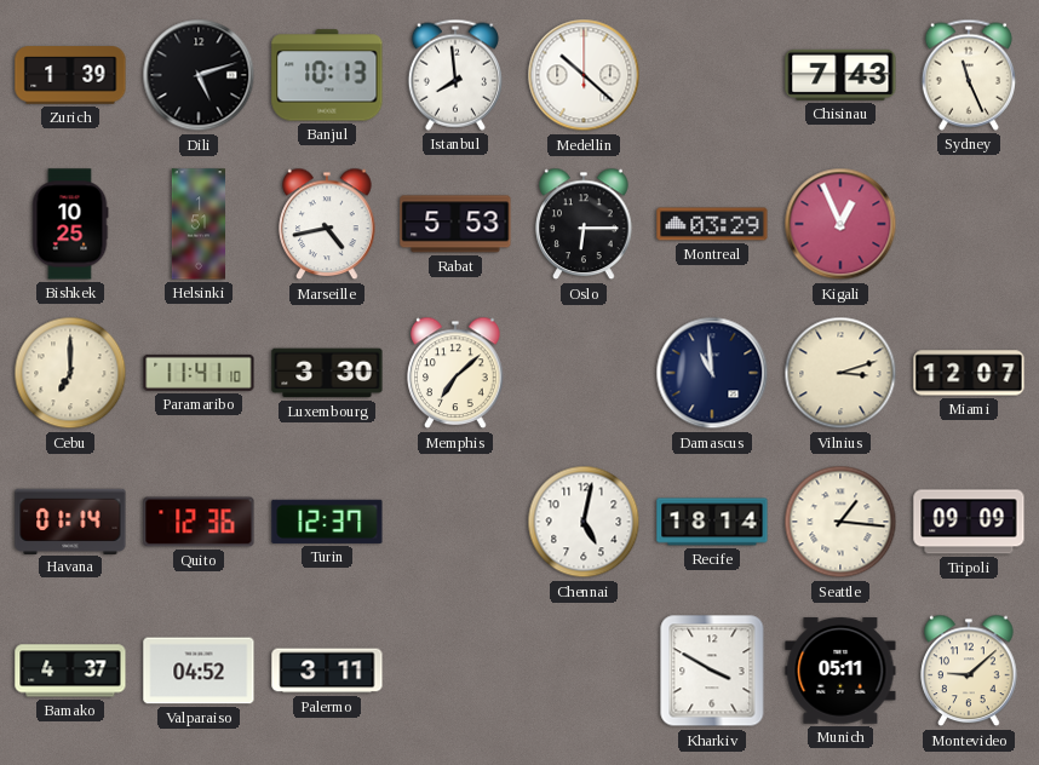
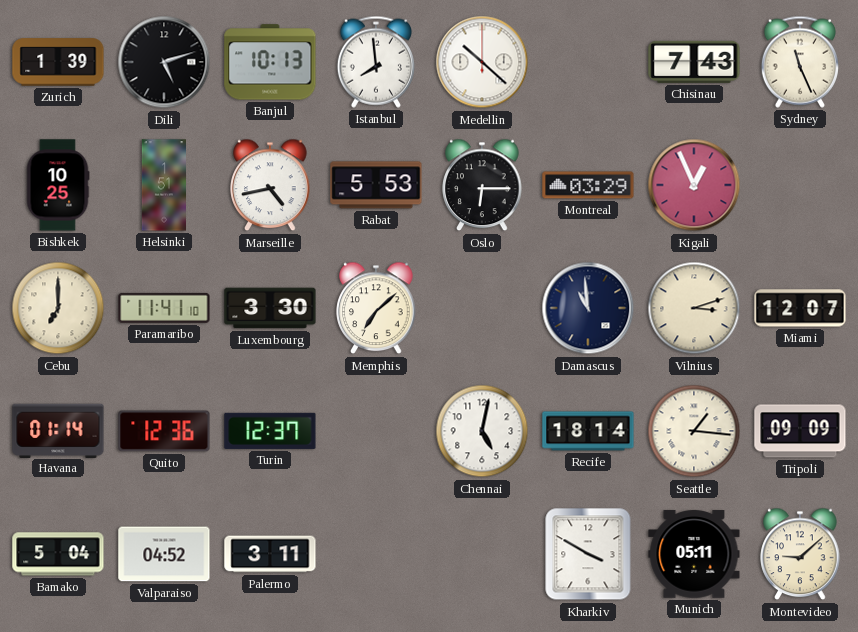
Bamako: 4:37 -> 5:04
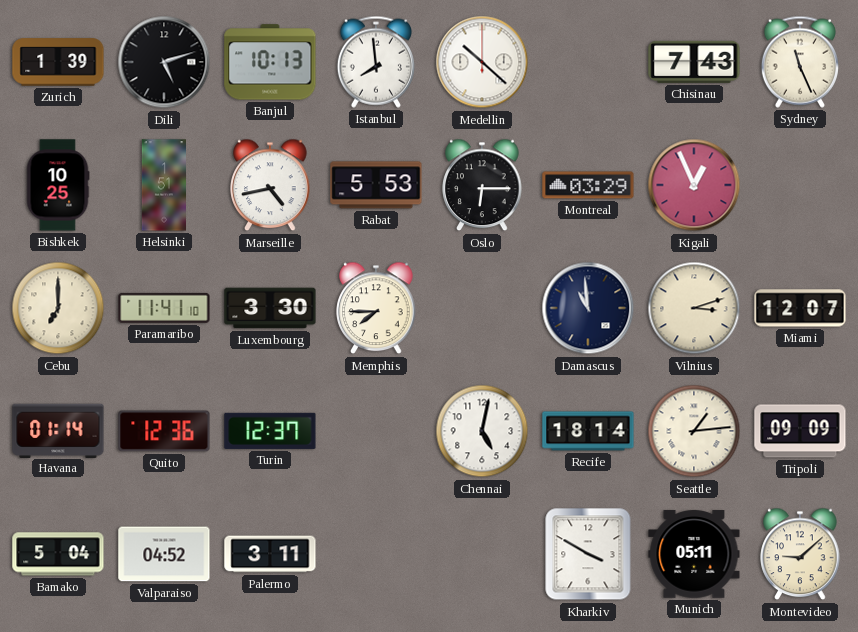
Memphis: 7:08 -> 7:45
Seattle: 1:16 -> 1:14
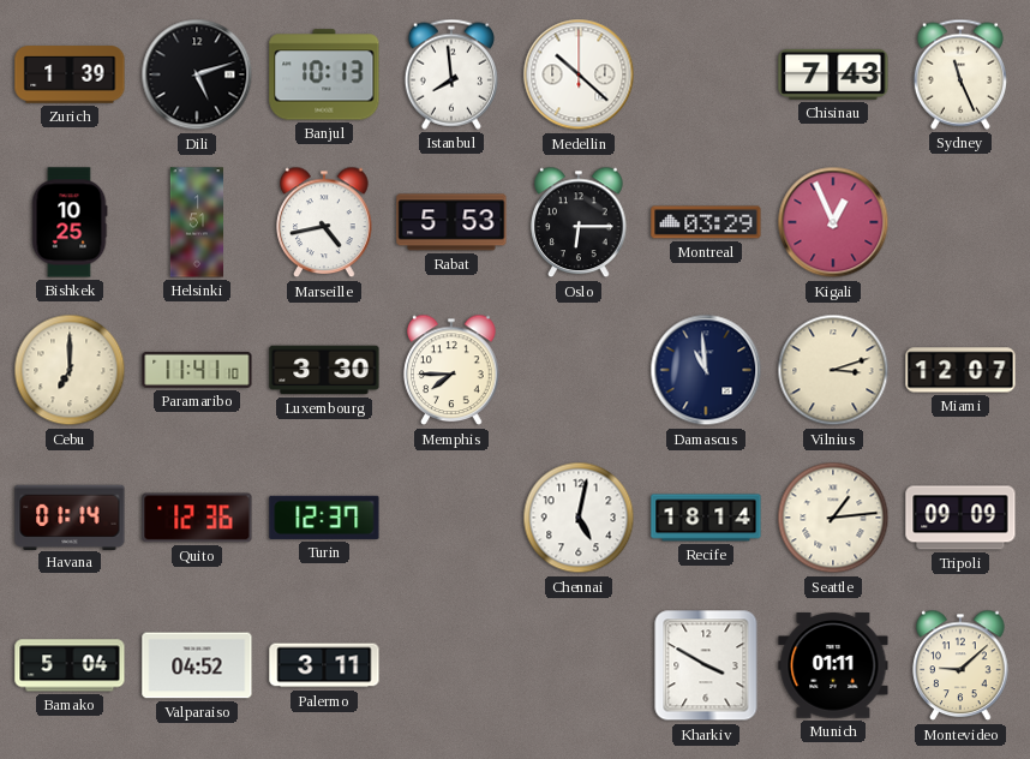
Munich: 05:11 -> 01:11
